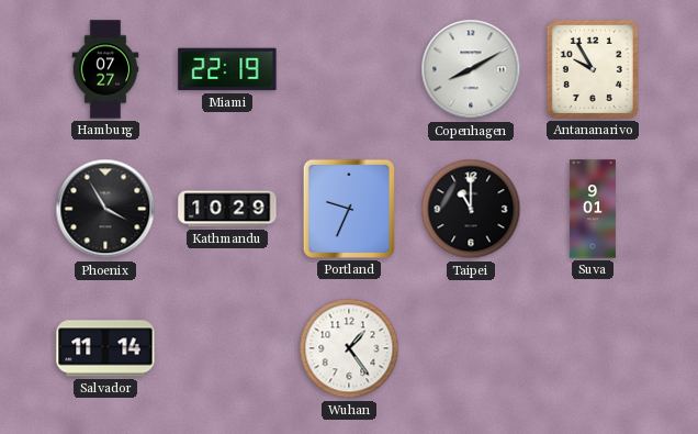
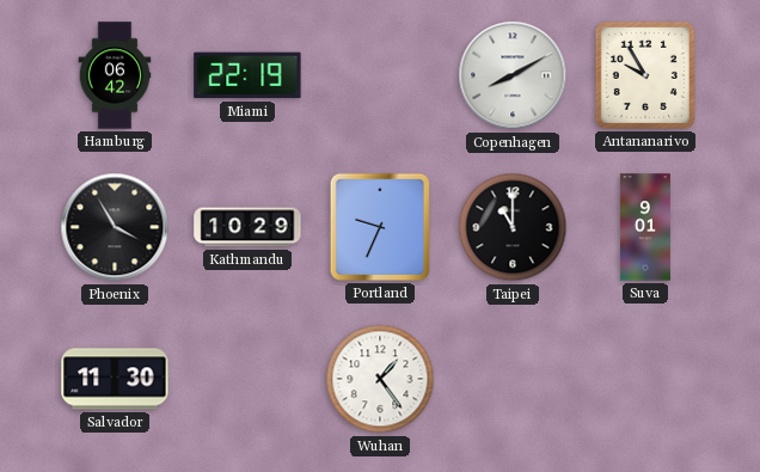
Hamburg: 07:27 -> 06:42
Salvador: 11:14 -> 11:30
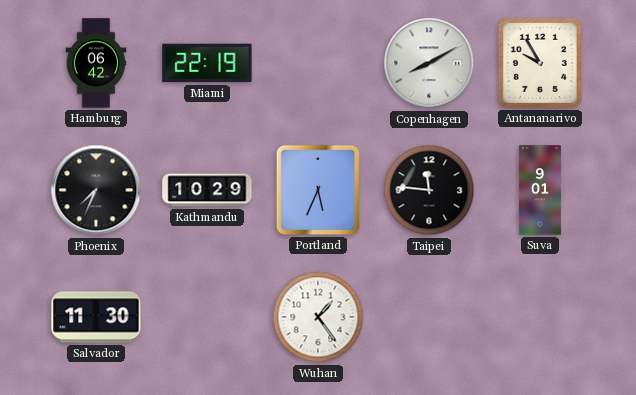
Phoenix: 3:55 -> 7:34
Portland: 9:34 -> 5:34
Taipei: 11:00 -> 11:46
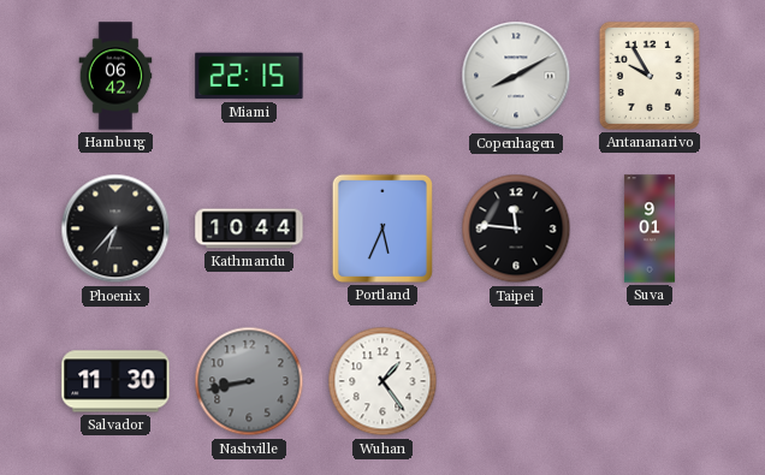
Miami: 22:19 -> 22:15
Phoenix: 7:34 -> 6:37
Kathmandu: 10:29 -> 10:44
Nashville: none -> 8:43
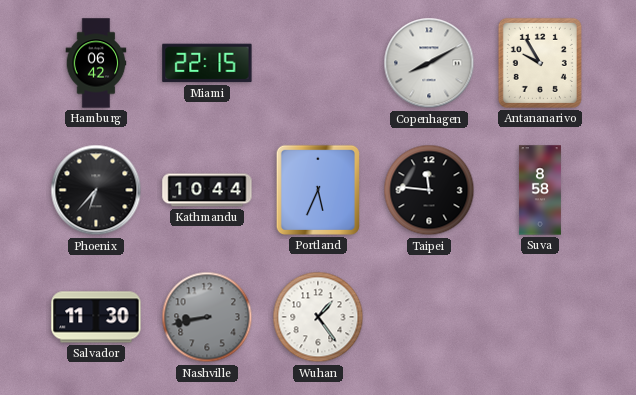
Suva: 9:01 -> 8:58
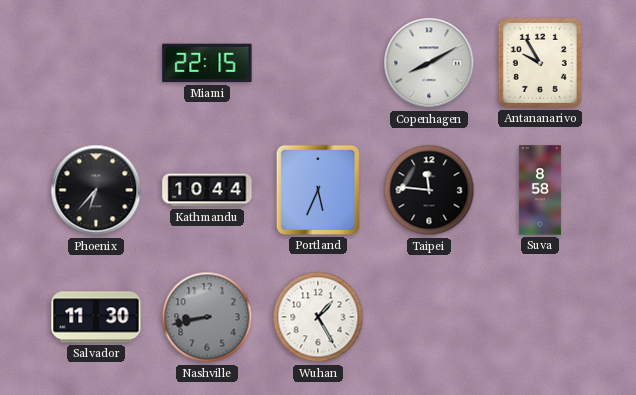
Hamburg: 06:42 -> none
Wuhan: 1:24 -> 1:25
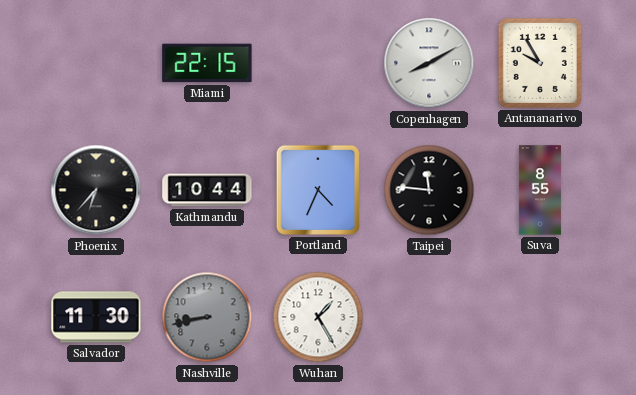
Portland: 5:34 -> 4:34
Suva: 8:58 -> 8:55
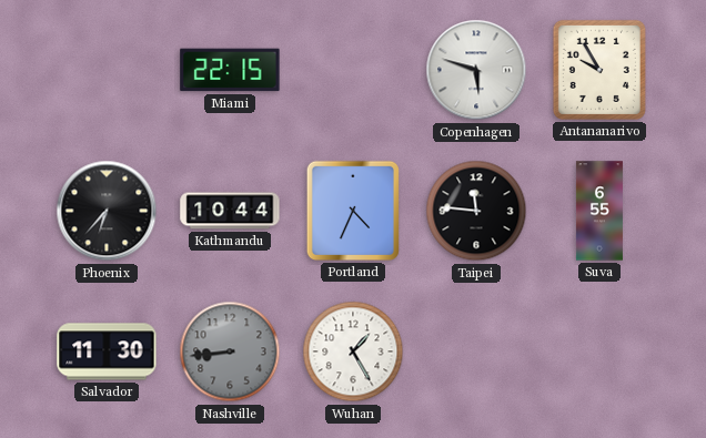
Copenhagen: 8:10 -> 5:48
Suva: 8:55 -> 6:55
Nashville: 8:43 -> 8:44
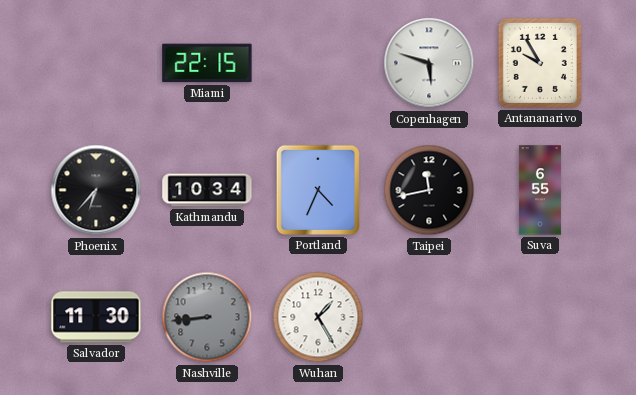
Kathmandu: 10:44 -> 10:34
Taipei: 11:46 -> 11:43
